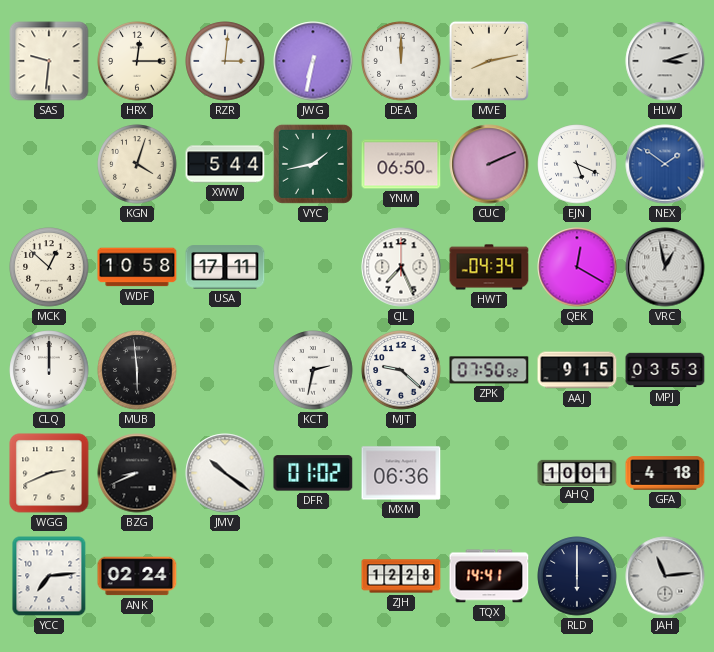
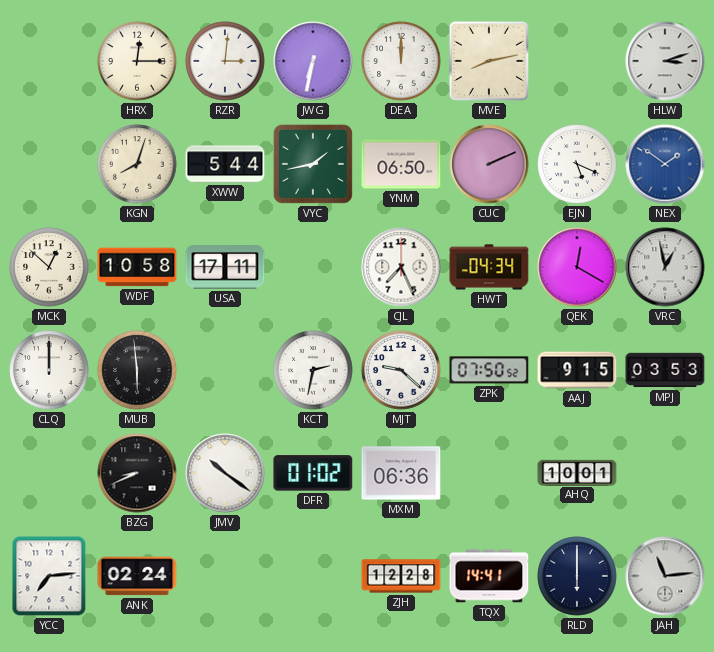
SAS: 9:31 -> none
KGN: 4:03 -> 8:03
WGG: 2:41 -> none
GFA: 4:18 -> none
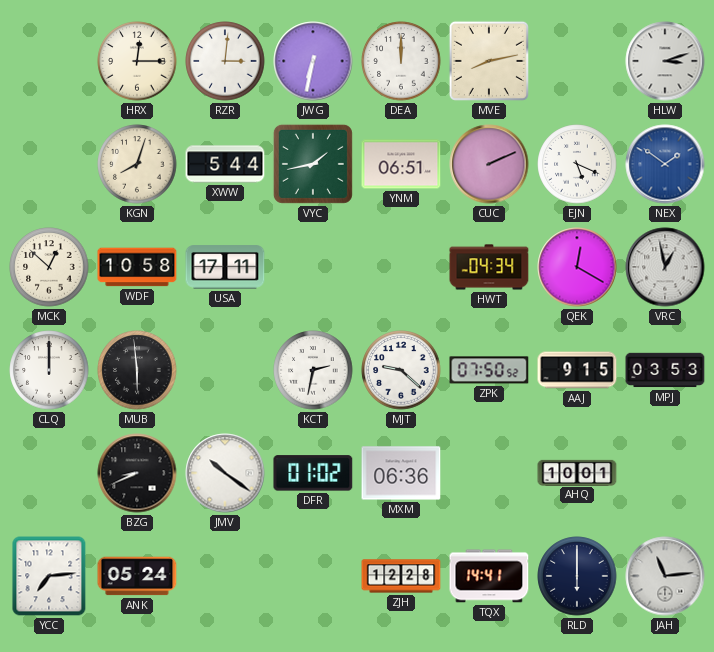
YNM: 06:50 -> 06:51
CJL: 7:26 -> none
ANK: 02:24 -> 05:24
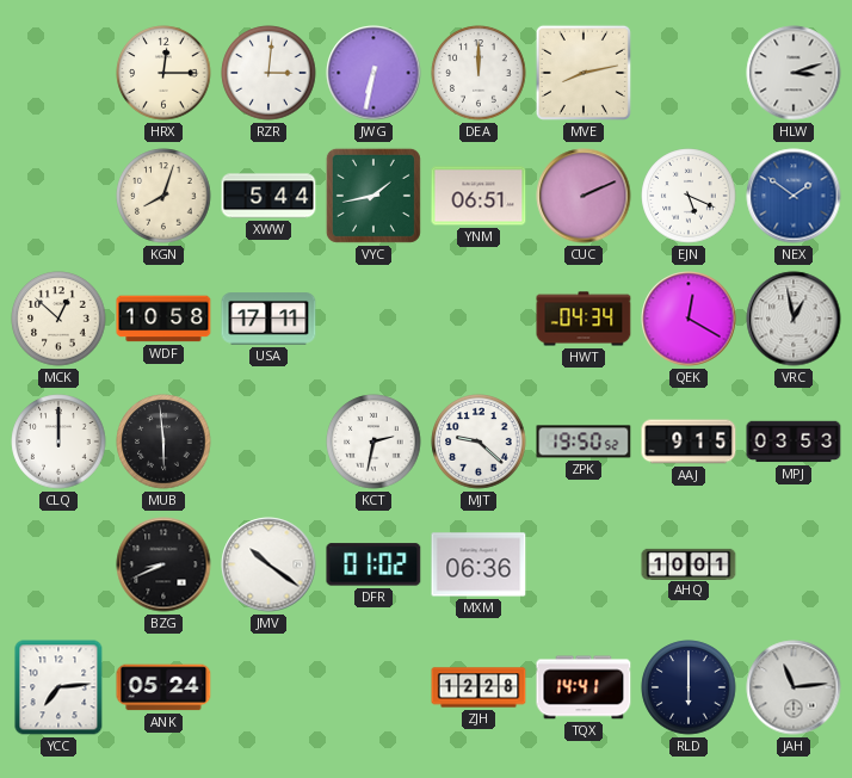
ZPK: 07:50 -> 19:50
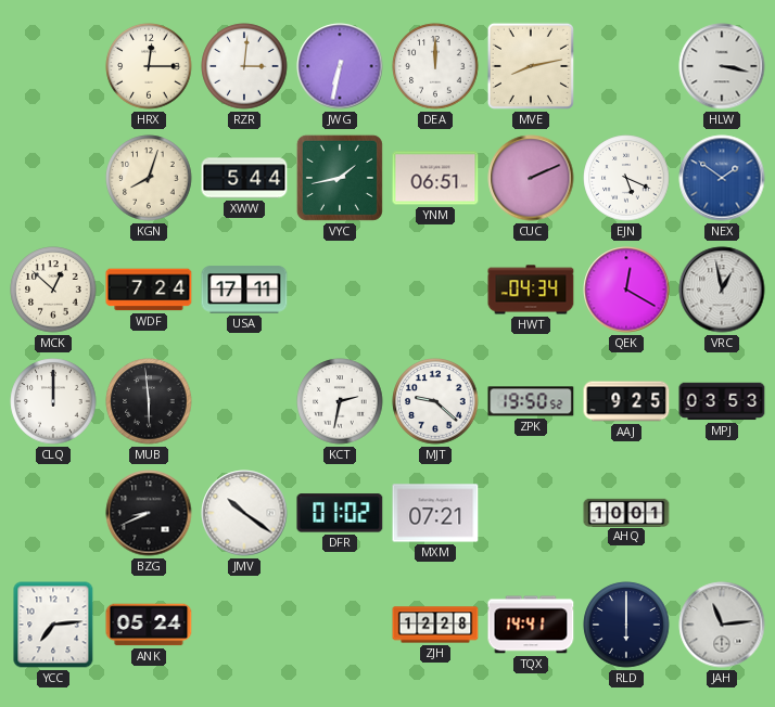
HLW: 3:12 -> 3:17
WDF: 10:58 -> 7:24
AAJ: 9:15 -> 9:25
MXM: 06:36 -> 07:21
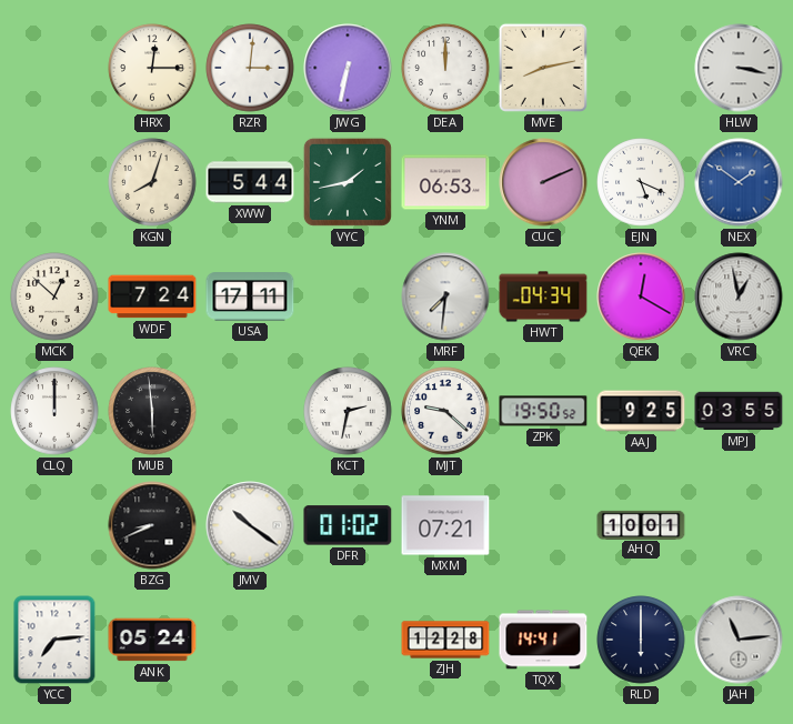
YNM: 06:51 -> 06:53
MRF: none -> 7:31
MPJ: 03:53 -> 03:55
